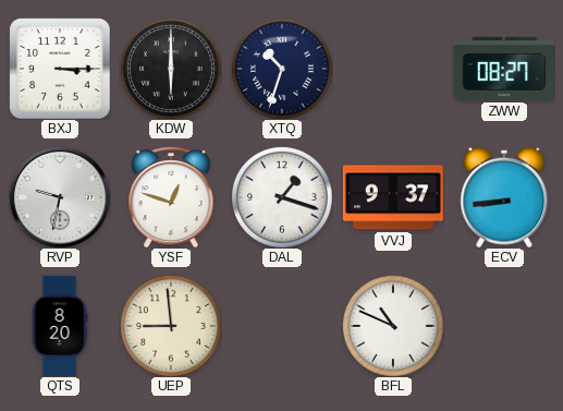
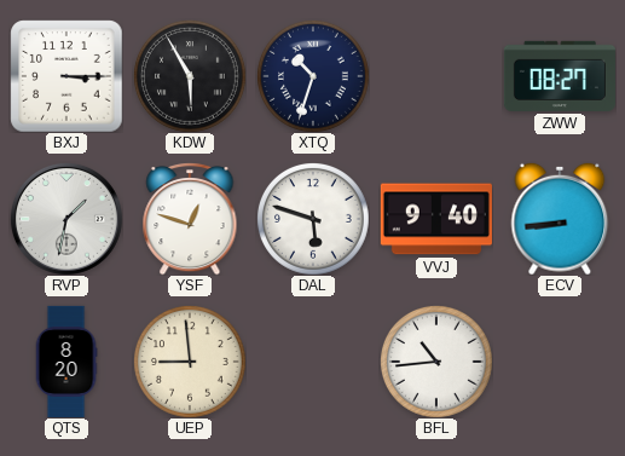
KDW: 6:00 -> 5:55
RVP: 9:32 -> 1:32
DAL: 1:18 -> 5:48
VVJ: 9:37 -> 9:40
BFL: 10:49 -> 10:44
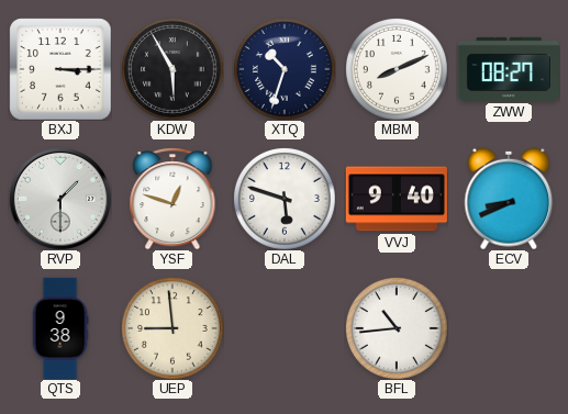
MBM: none -> 8:11
RVP: 1:32 -> 1:30
ECV: 8:44 -> 8:41
QTS: 8:20 -> 9:38
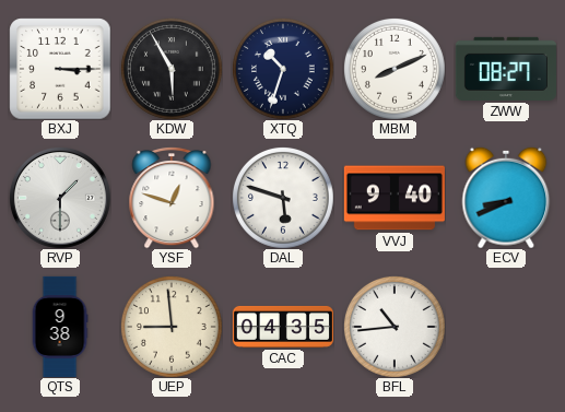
CAC: none -> 04:35
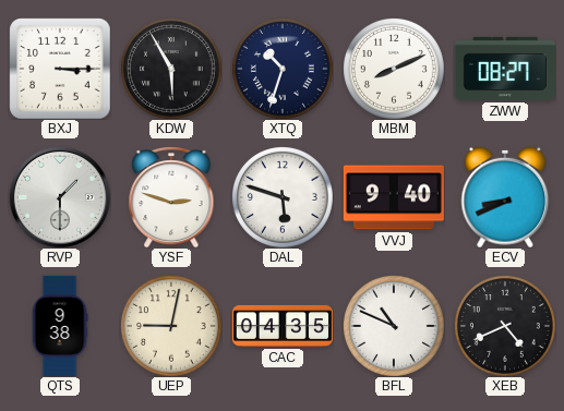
YSF: 12:48 -> 2:48
UEP: 8:59 -> 9:02
BFL: 10:44 -> 10:49
XEB: none -> 4:41
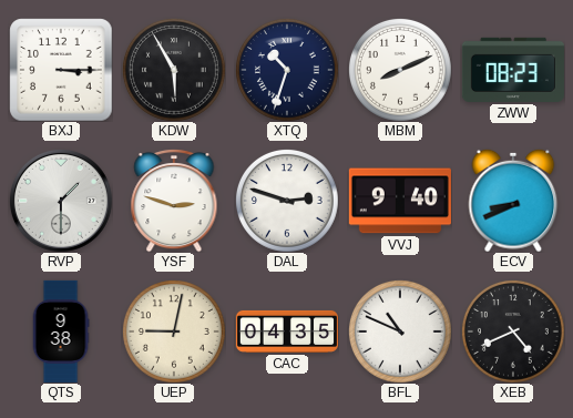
ZWW: 08:27 -> 08:23
DAL: 5:48 -> 2:48
